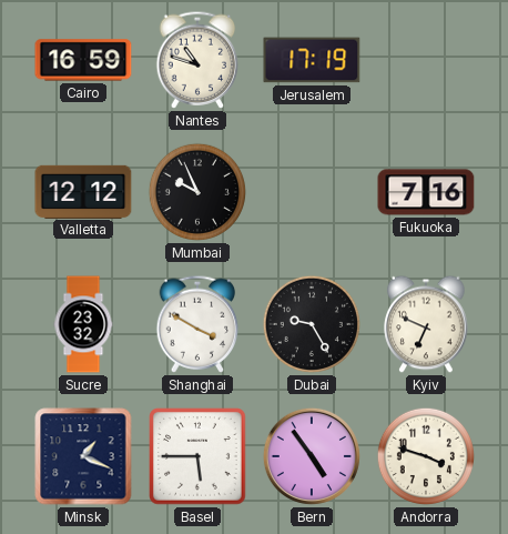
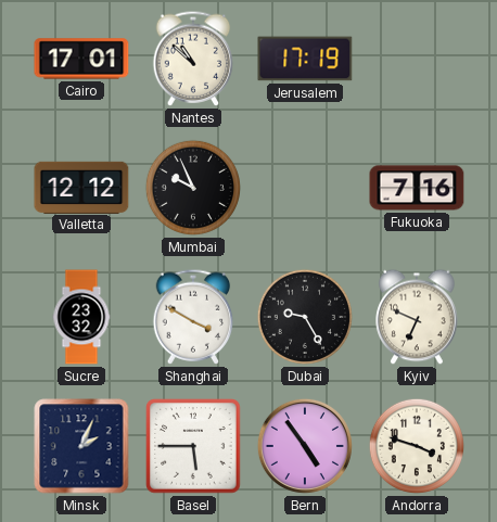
Cairo: 16:59 -> 17:01
Nantes: 10:48 -> 10:52
Minsk: 1:19 -> 2:04
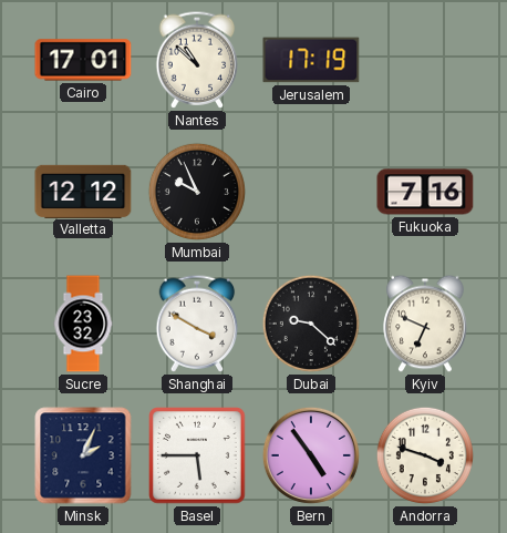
Dubai: 9:25 -> 9:22
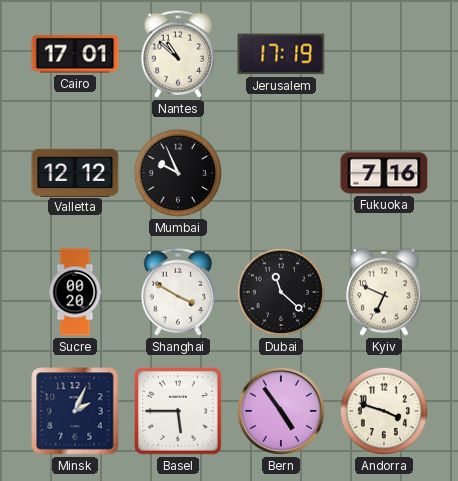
Sucre: 23:32 -> 00:20
Dubai: 9:22 -> 11:22
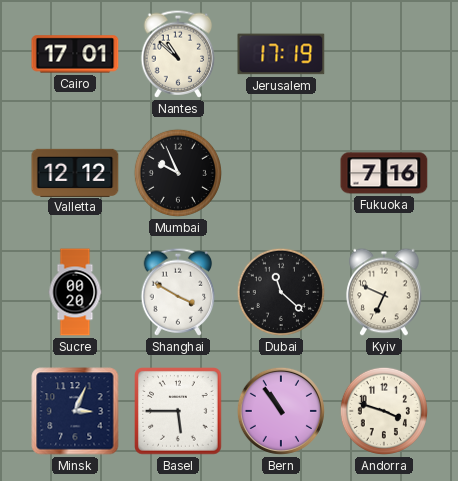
Minsk: 2:04 -> 3:04
Bern: 4:54 -> 10:54
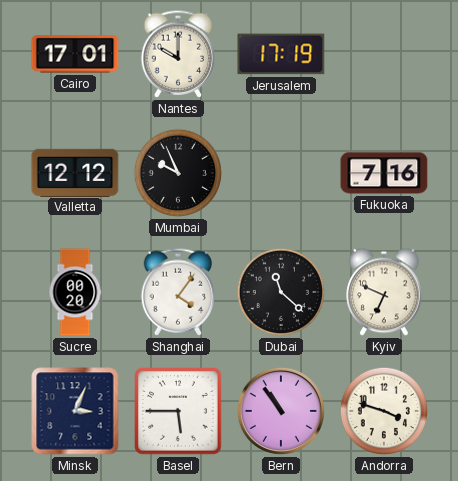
Nantes: 10:52 -> 10:00
Shanghai: 3:50 -> 4:06
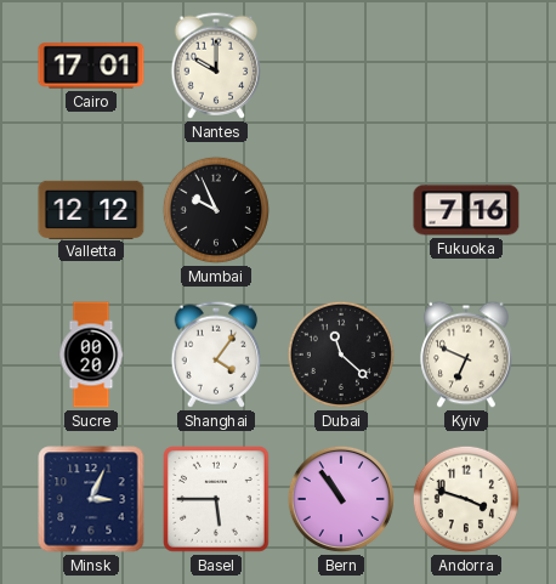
Jerusalem: 17:19 -> none
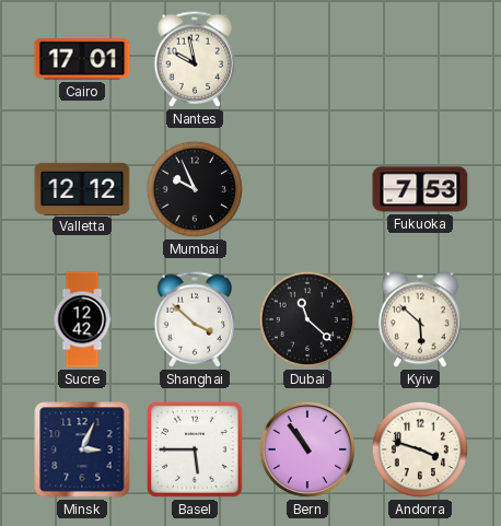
Nantes: 10:00 -> 9:58
Fukuoka: 7:16 -> 7:53
Sucre: 00:20 -> 12:42
Shanghai: 4:06 -> 3:52
Kyiv: 6:49 -> 5:52
